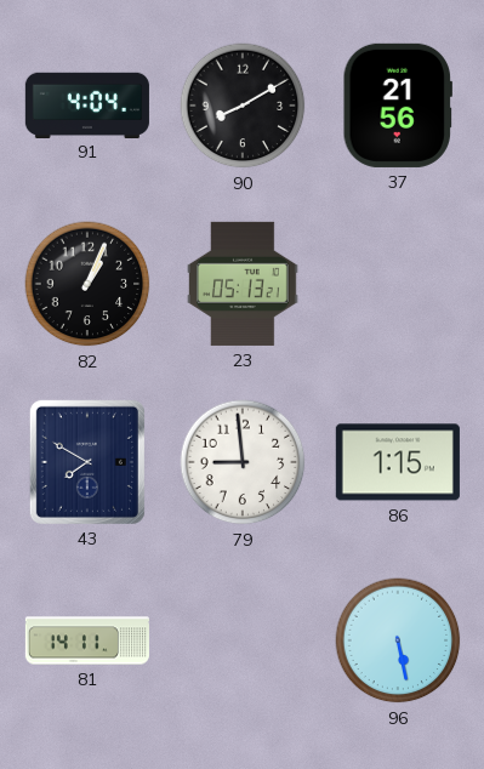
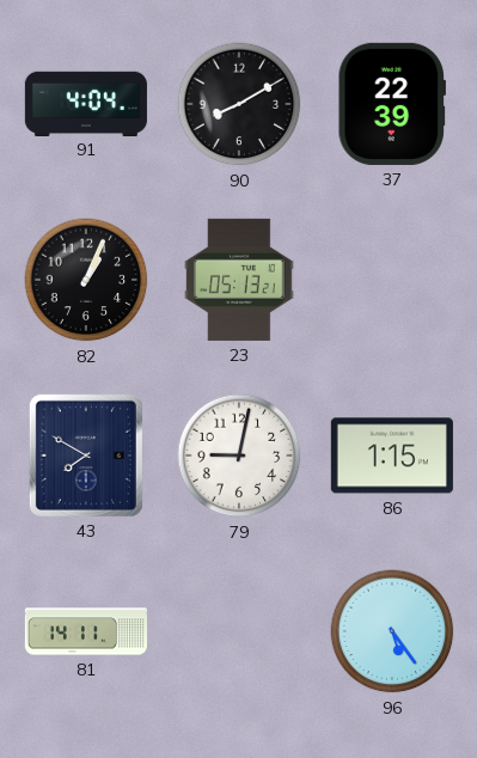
37: 21:56 -> 22:39
79: 8:59 -> 9:02
96: 5:28 -> 5:24
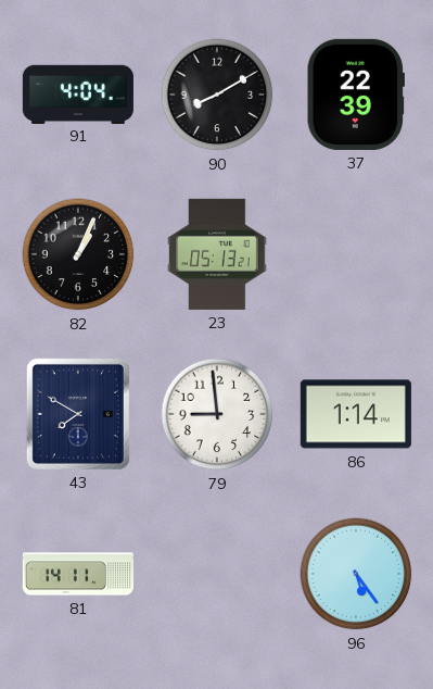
79: 9:02 -> 8:59
86: 1:15 -> 1:14
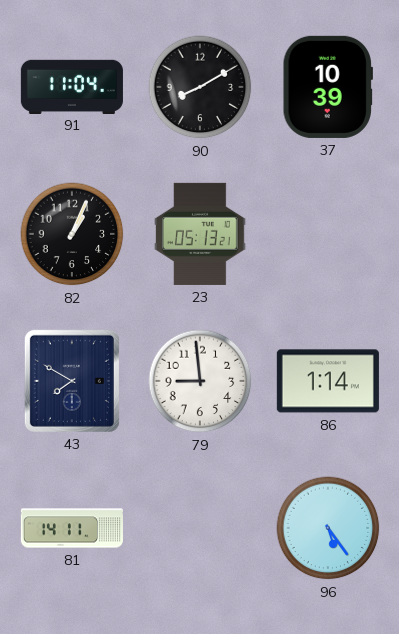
91: 4:04 -> 11:04
37: 22:39 -> 10:39
